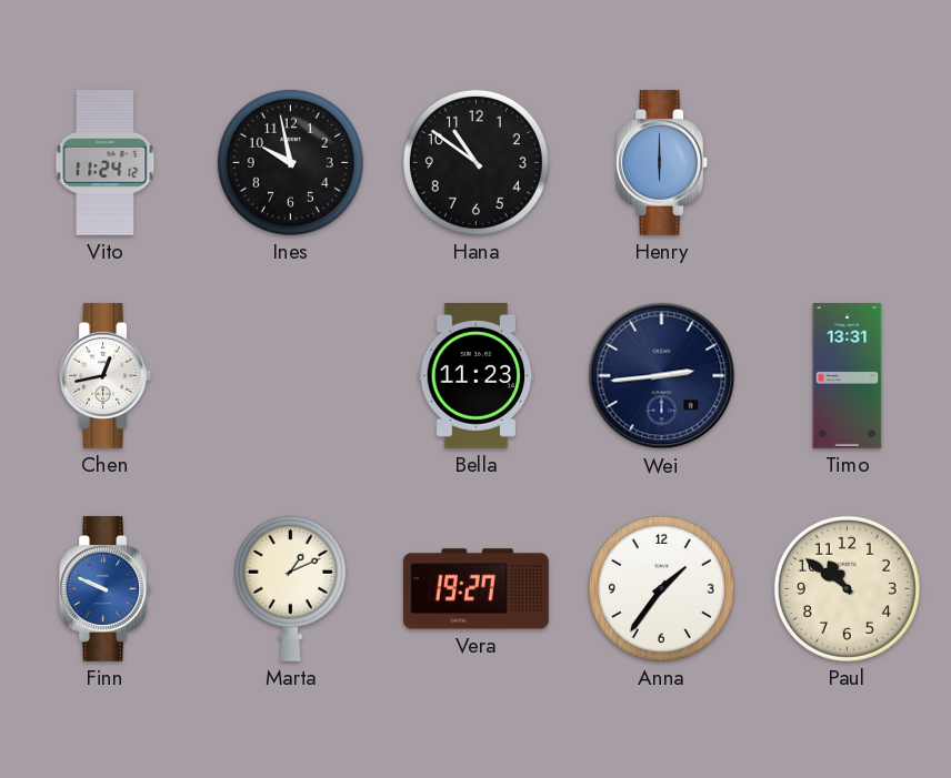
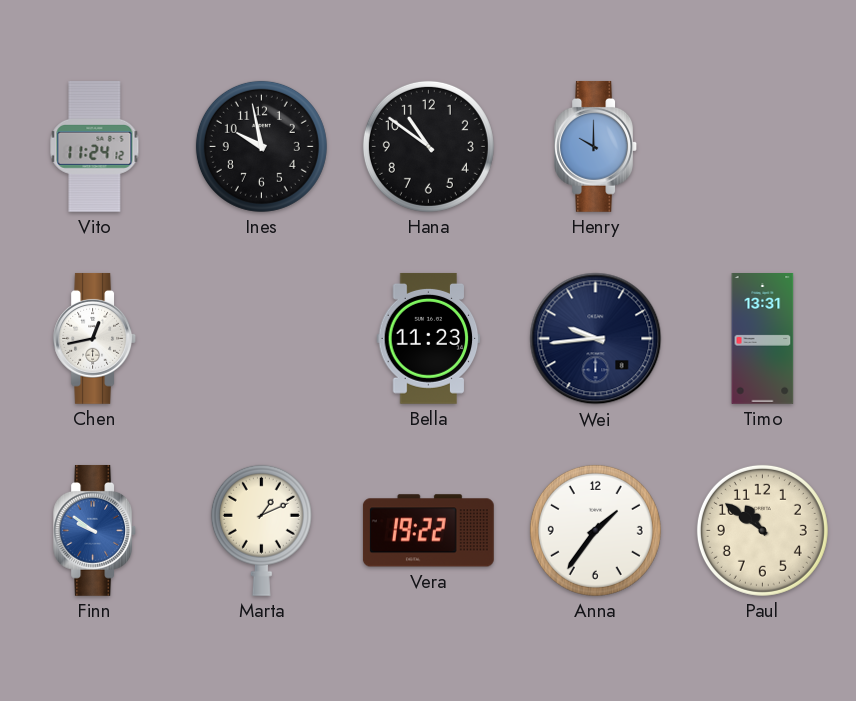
Henry: 6:00 -> 10:00
Wei: 2:44 -> 9:44
Finn: 9:49 -> 9:51
Vera: 19:27 -> 19:22
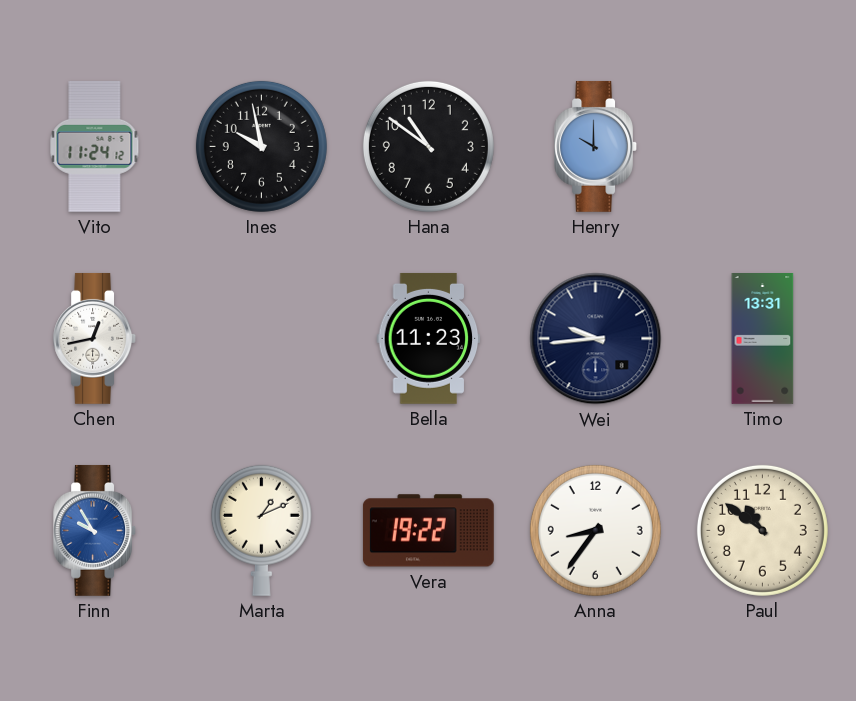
Finn: 9:51 -> 9:55
Anna: 1:36 -> 8:36
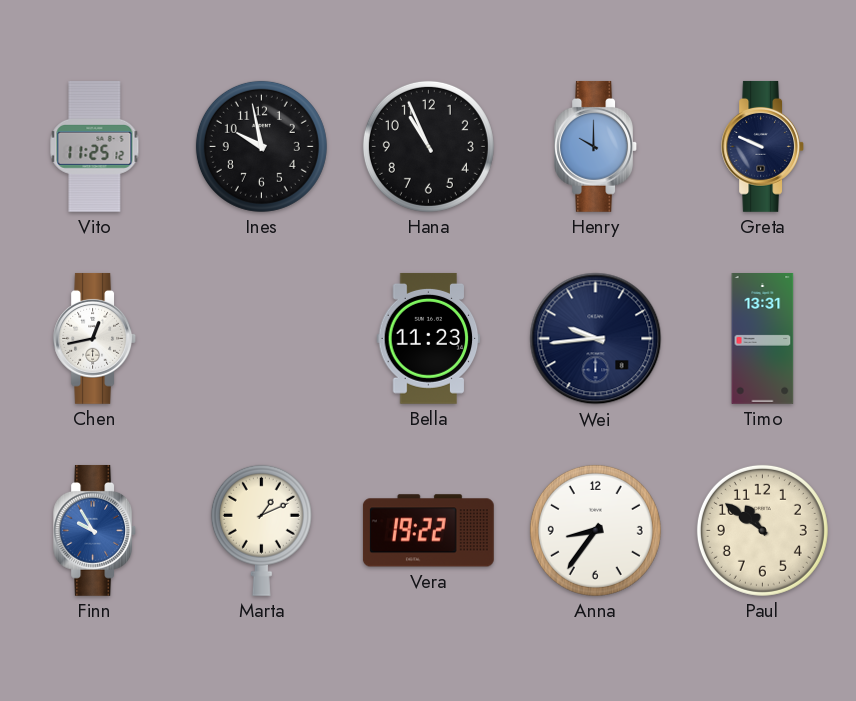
Vito: 11:24 -> 11:25
Hana: 10:51 -> 10:56
Greta: none -> 9:49
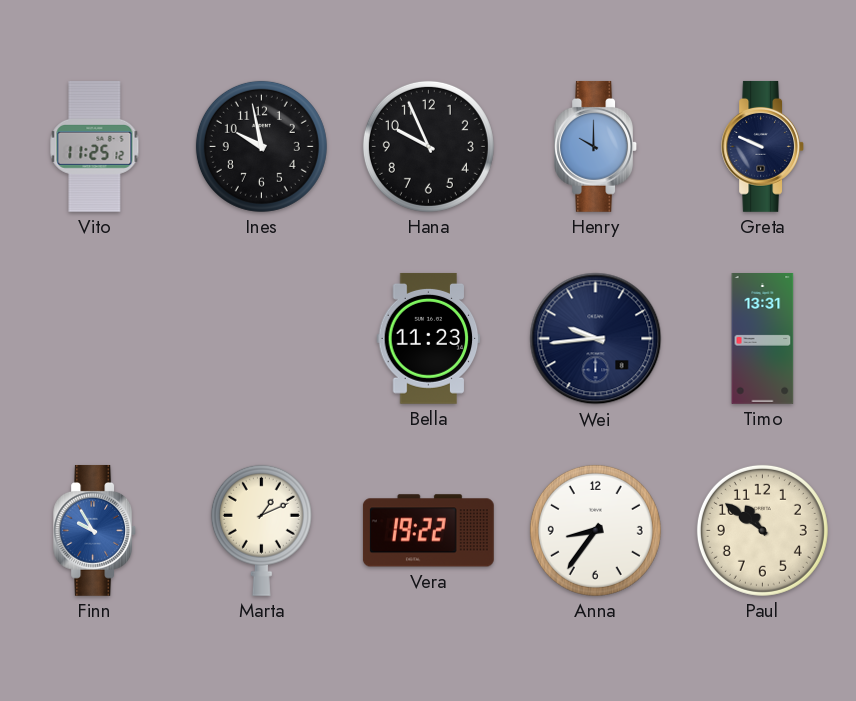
Hana: 10:56 -> 9:56
Chen: 12:43 -> none
